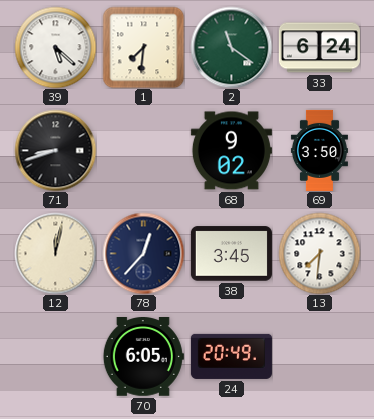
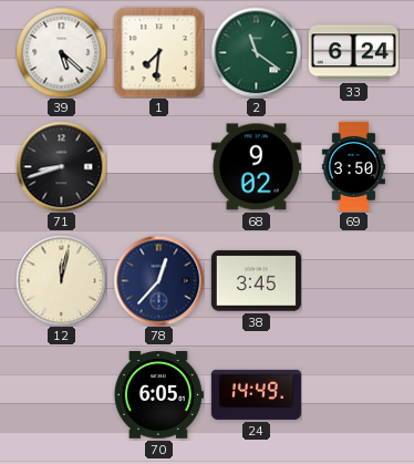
13: 7:31 -> none
24: 20:49 -> 14:49
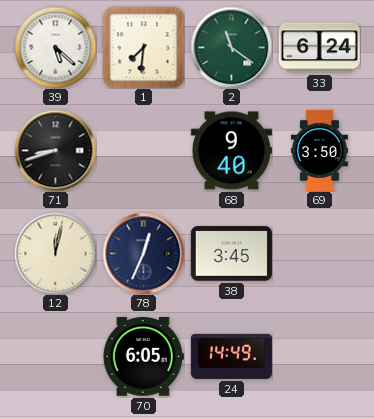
68: 9:02 -> 9:40
78: 12:37 -> 12:34
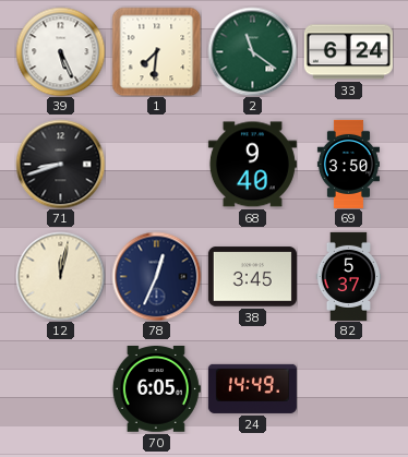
39: 5:22 -> 5:26
82: none -> 5:37
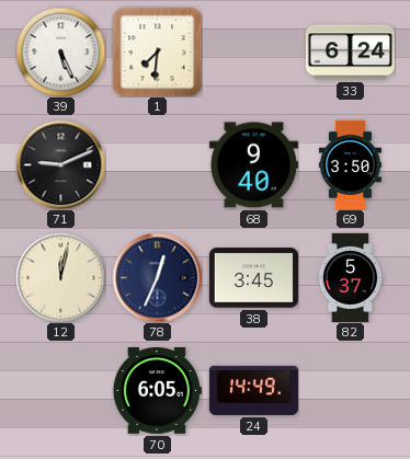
2: 11:21 -> none
71: 8:42 -> 9:11
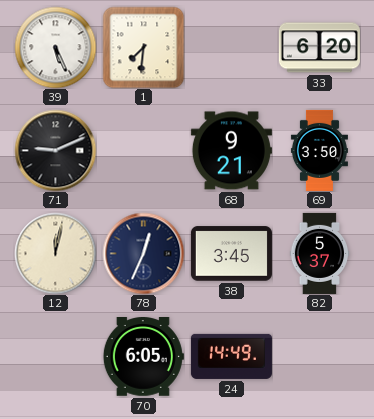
33: 6:24 -> 6:20
68: 9:40 -> 9:21
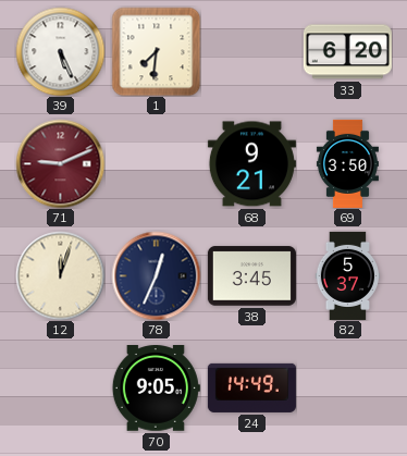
71 dial: black -> burgundy
12: 12:02 -> 12:03
70: 6:05 -> 9:05
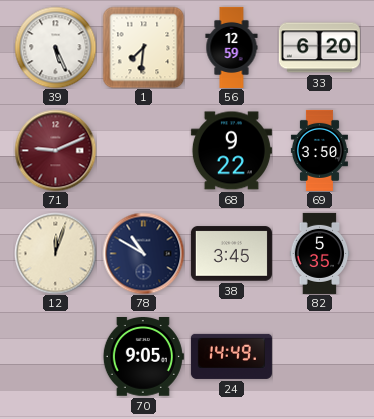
56: none -> 12:59
68: 9:21 -> 9:22
78: 12:34 -> 10:50
82: 5:37 -> 5:35
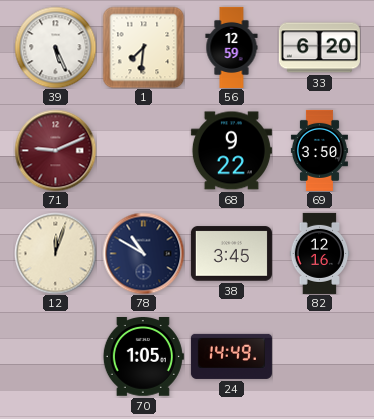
82: 5:35 -> 12:16
70: 9:05 -> 1:05
